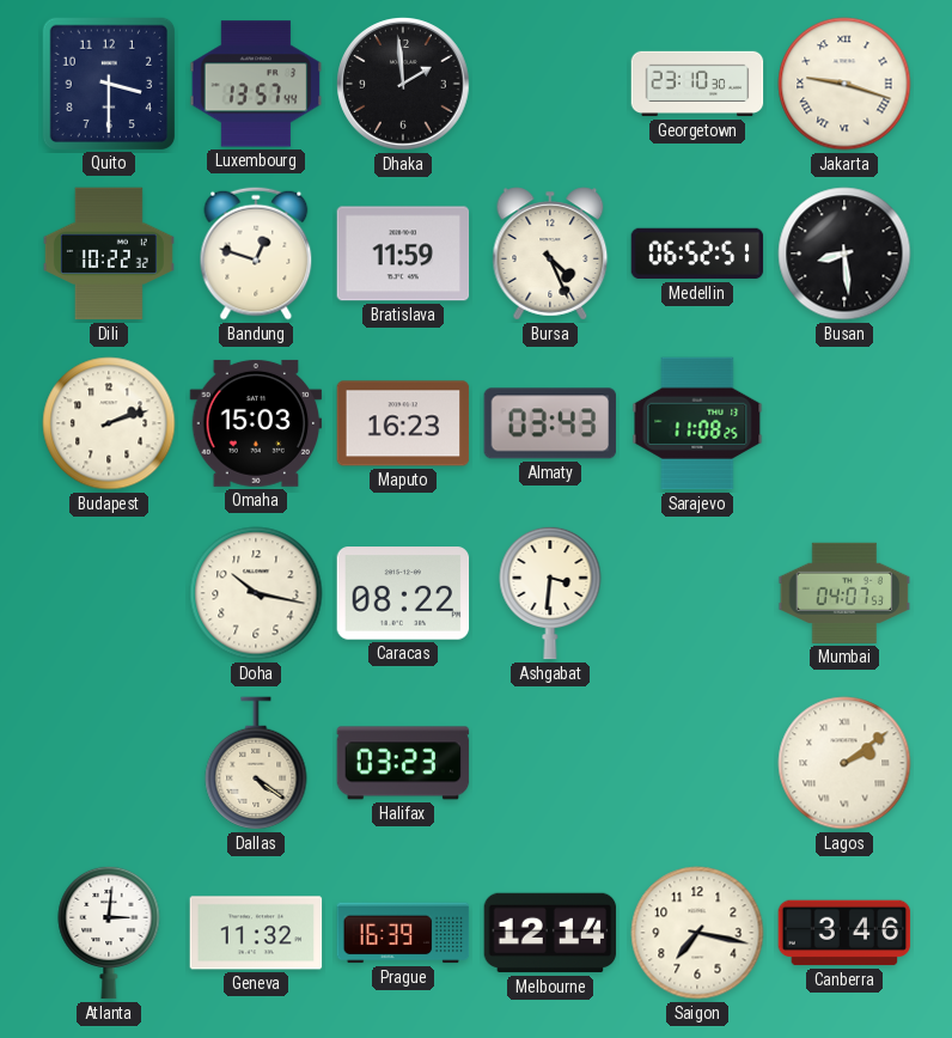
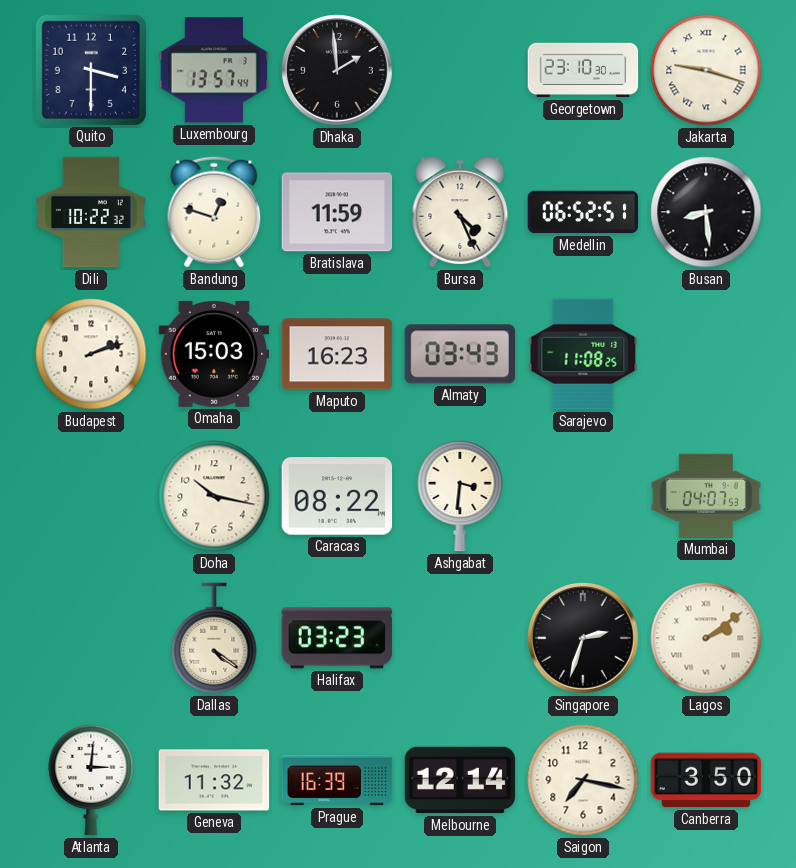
Singapore: none -> 2:33
Canberra: 3:46 -> 3:50
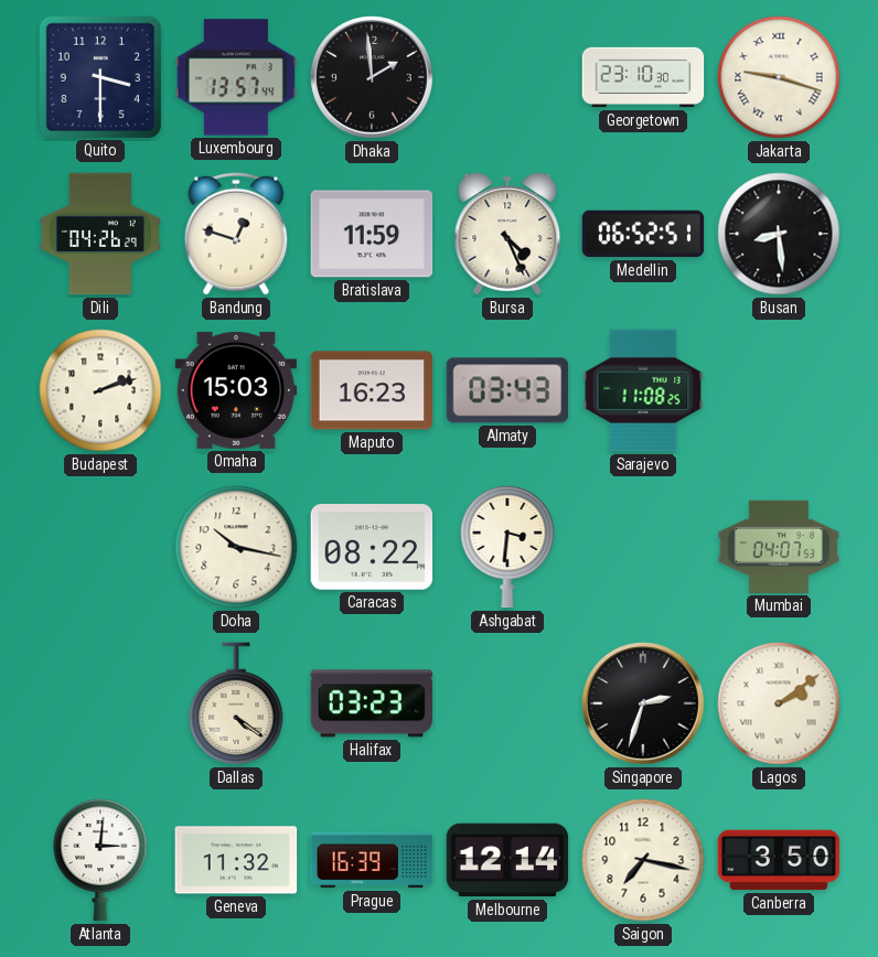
Dili: 10:22 -> 04:26
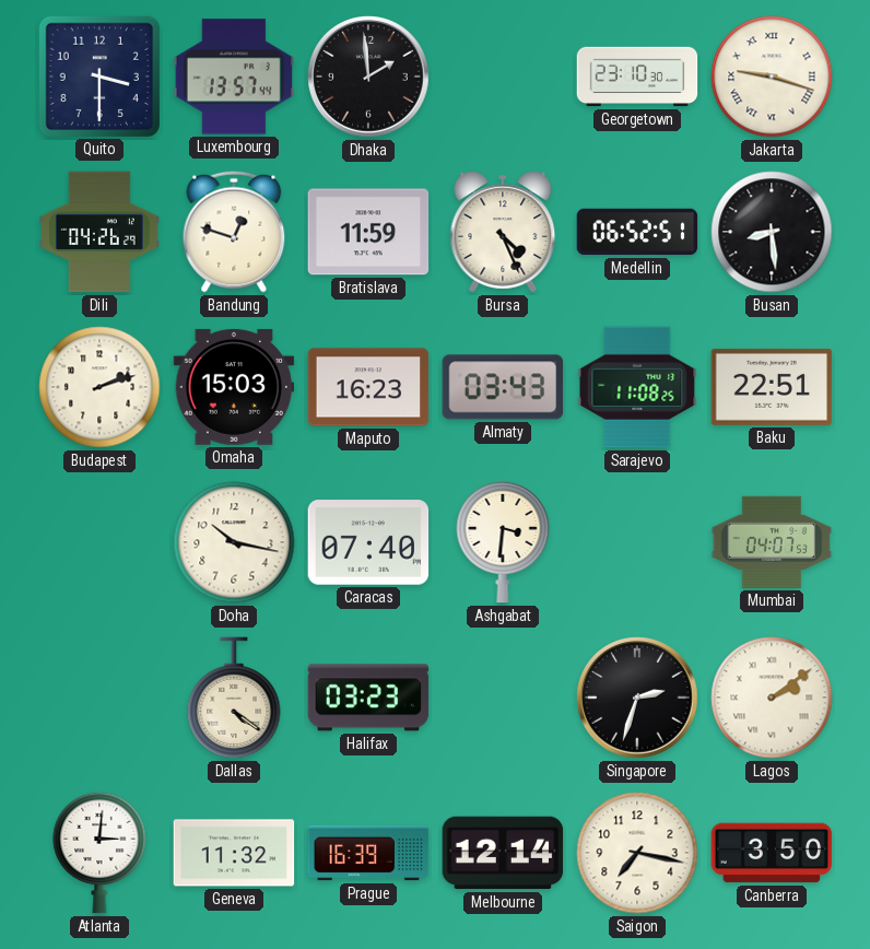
Baku: none -> 22:51
Caracas: 08:22 -> 07:40
